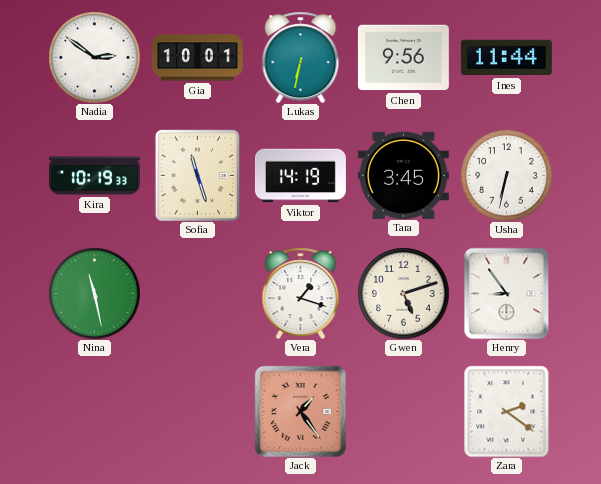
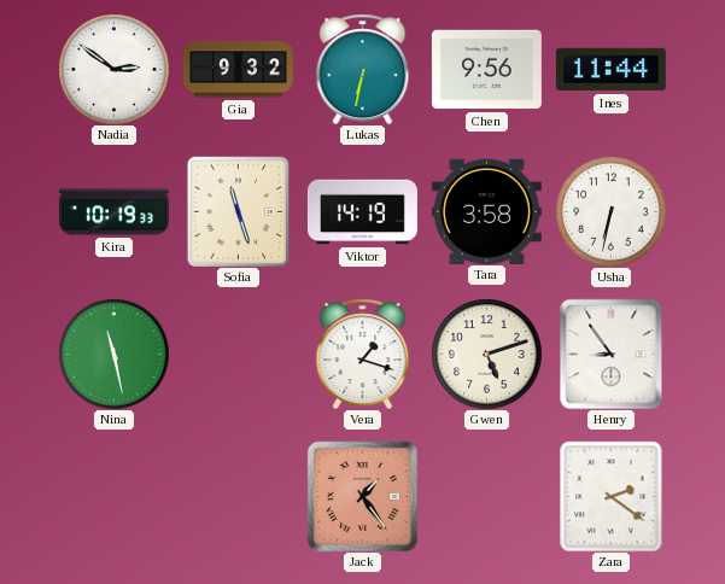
Gia: 10:01 -> 9:32
Tara: 3:45 -> 3:58
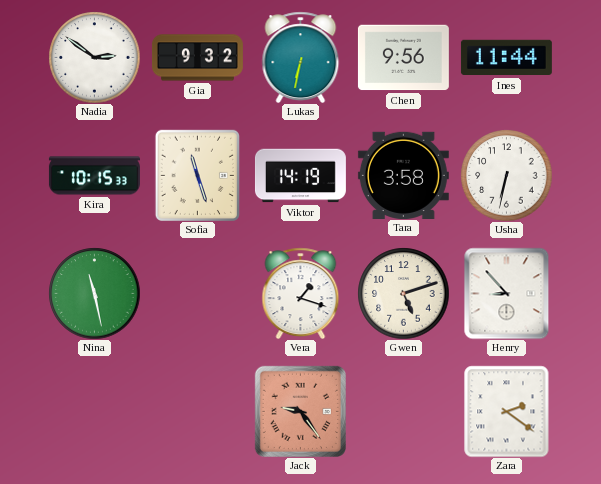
Kira: 10:19 -> 10:15
Henry: 8:54 -> 8:53
Jack: 1:24 -> 9:24
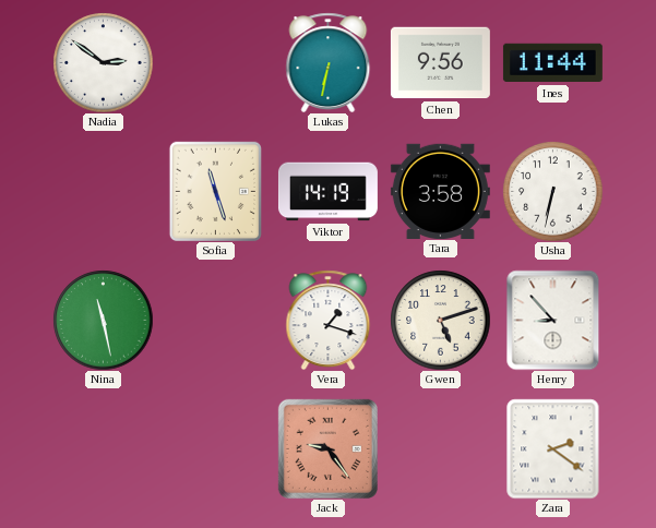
Gia: 9:32 -> none
Kira: 10:15 -> none
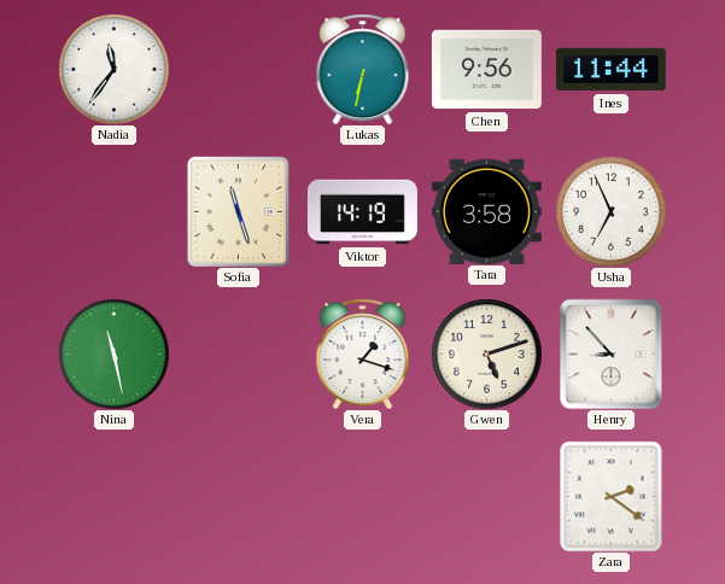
Nadia: 2:51 -> 11:36
Usha: 6:32 -> 6:56
Jack: 9:24 -> none
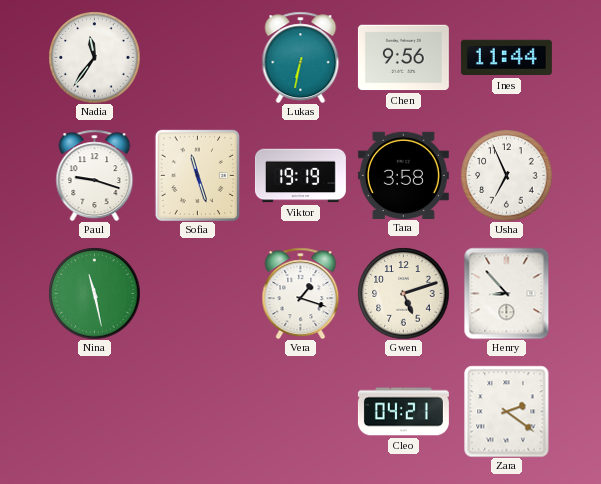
Paul: none -> 9:18
Viktor: 14:19 -> 19:19
Cleo: none -> 04:21
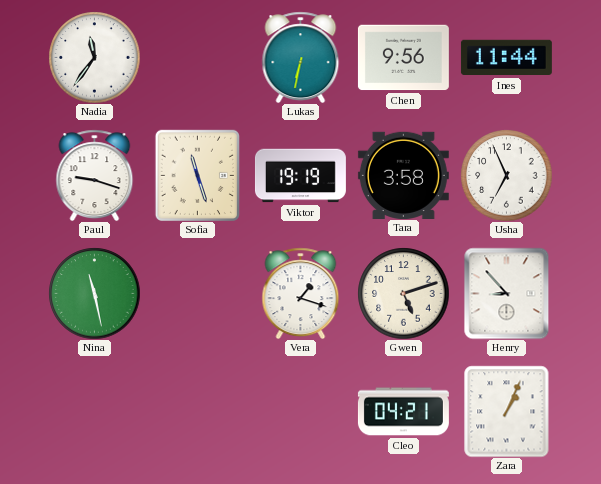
Zara: 2:21 -> 1:04
